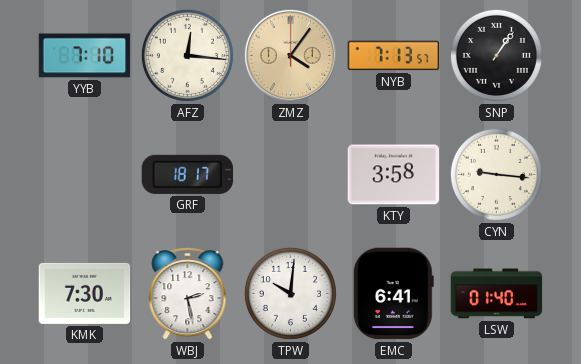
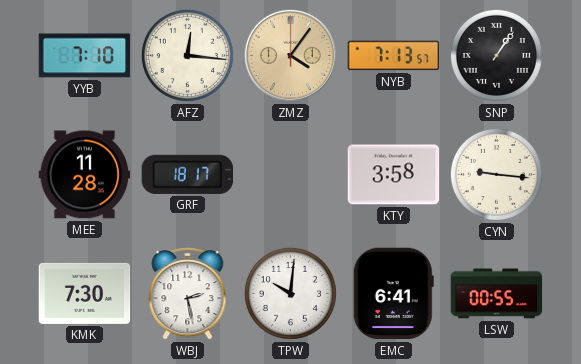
MEE: none -> 11:28
LSW: 01:40 -> 00:55
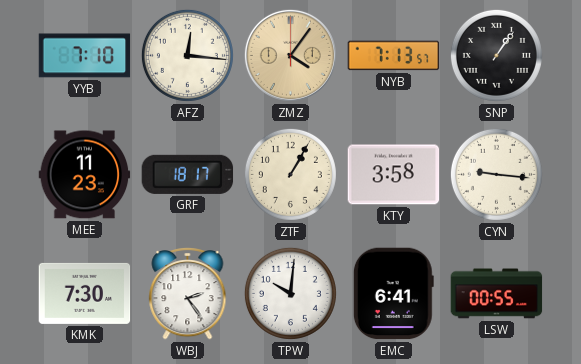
MEE: 11:28 -> 11:23
ZTF: none -> 1:05
WBJ: 2:28 -> 2:24
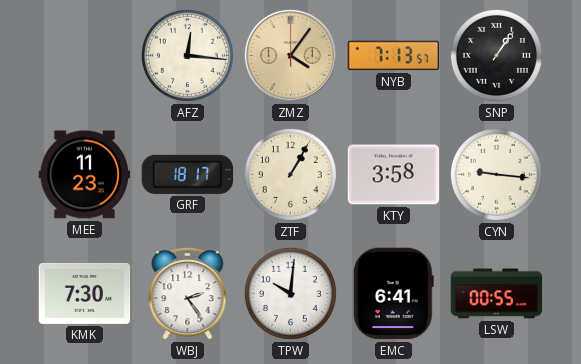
YYB: 7:10 -> none
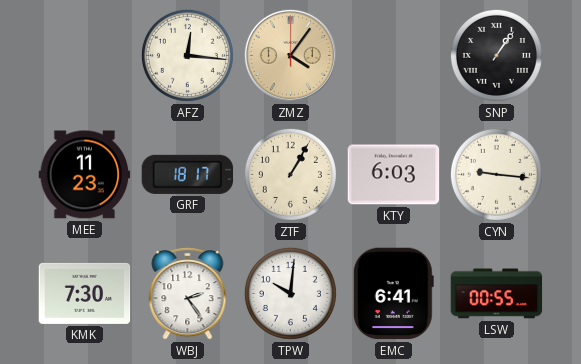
NYB: 7:13 -> none
KTY: 3:58 -> 6:03
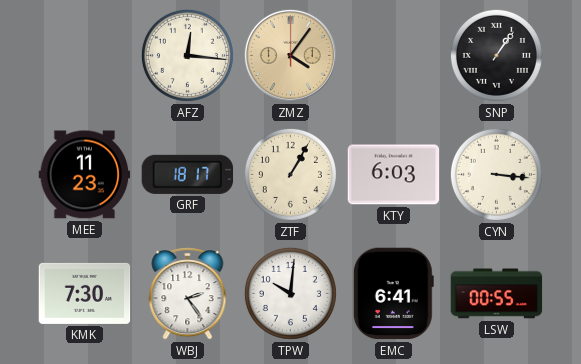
CYN: 9:16 -> 3:16
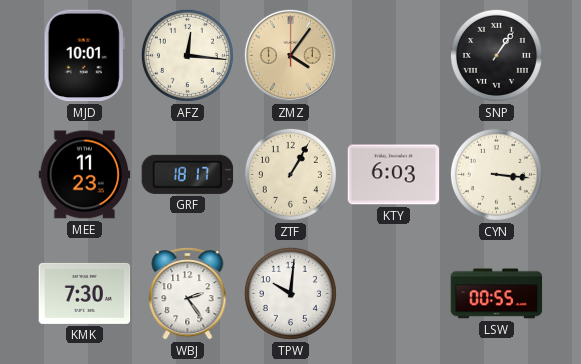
MJD: none -> 10:01
EMC: 6:41 -> none
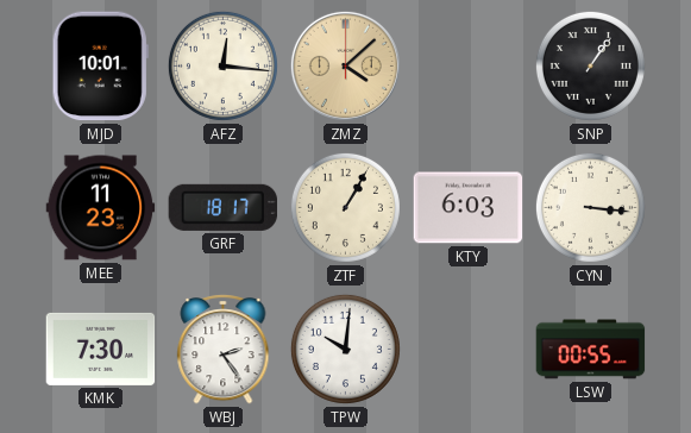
ZMZ: 4:06 -> 4:08
